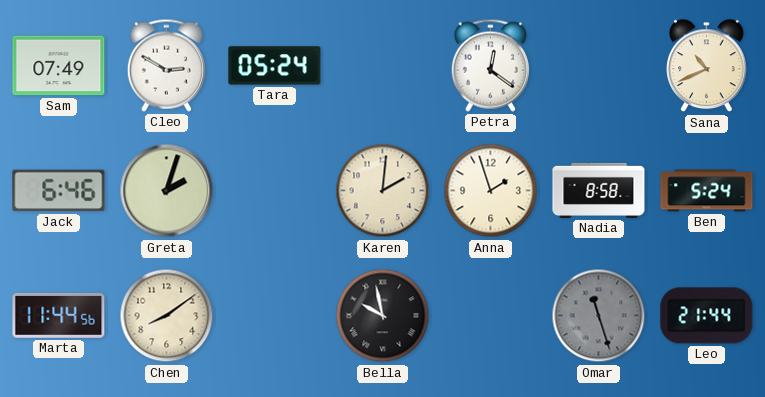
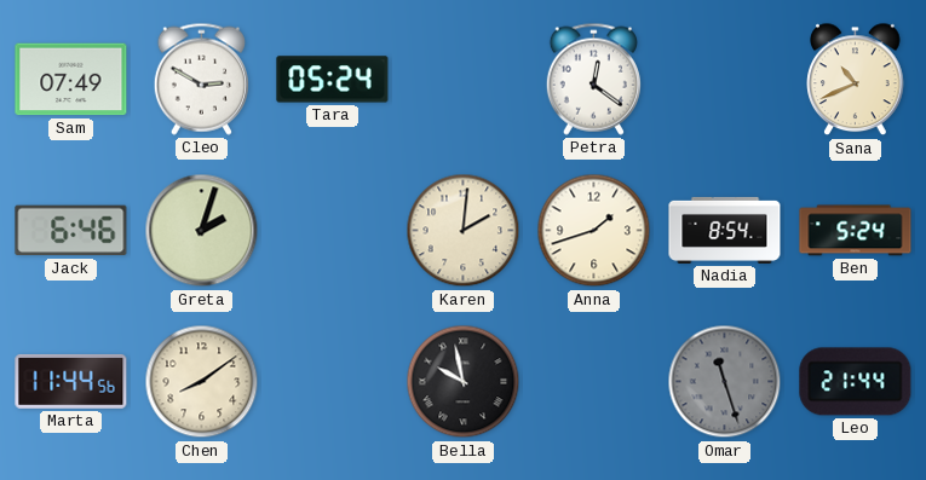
Anna: 1:57 -> 1:42
Nadia: 8:58 -> 8:54
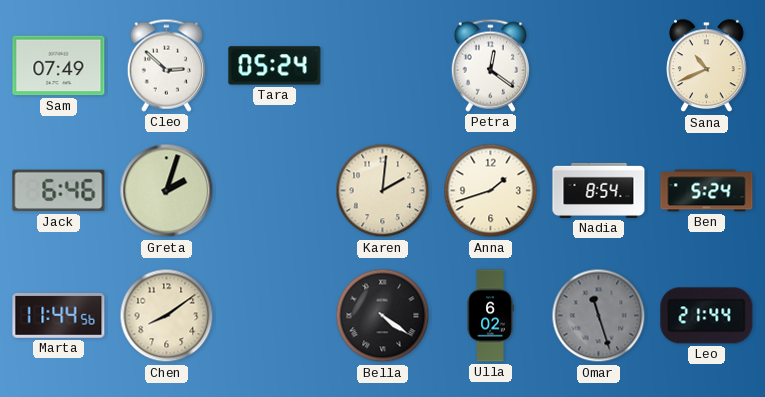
Cleo: 2:50 -> 2:52
Bella: 9:58 -> 4:21
Ulla: none -> 6:02
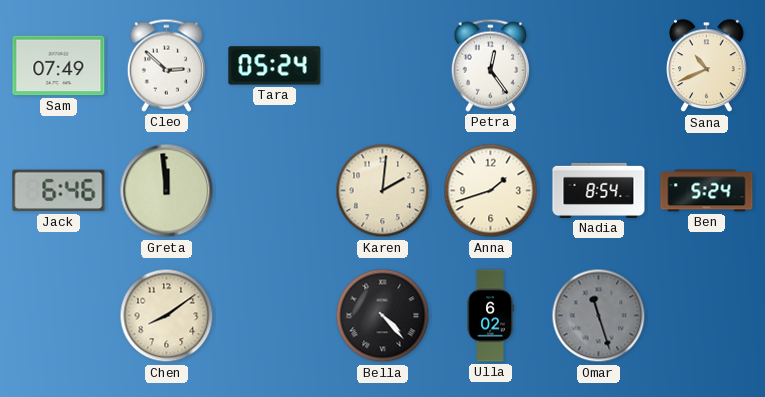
Petra: 12:21 -> 12:24
Greta: 2:03 -> 11:59
Marta: 11:44 -> none
Bella: 4:21 -> 4:23
Leo: 21:44 -> none
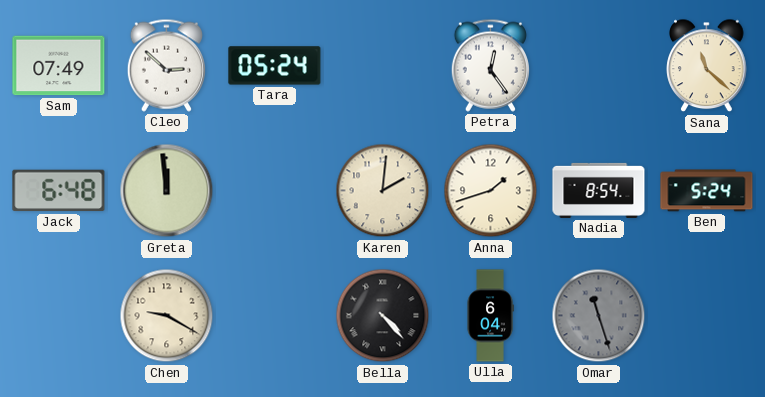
Sana: 10:41 -> 11:22
Jack: 6:46 -> 6:48
Chen: 8:09 -> 9:20
Ulla: 6:02 -> 6:04
